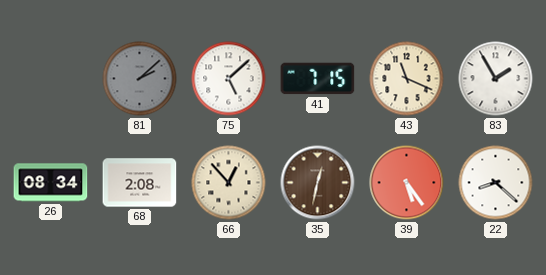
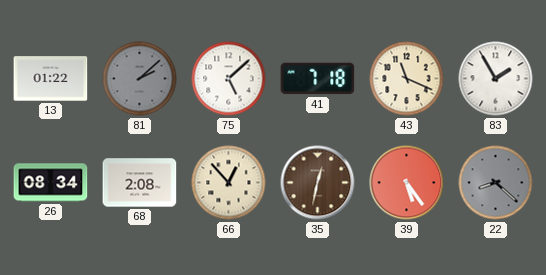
13: none -> 01:22
41: 7:15 -> 7:18
22 dial: white -> grey
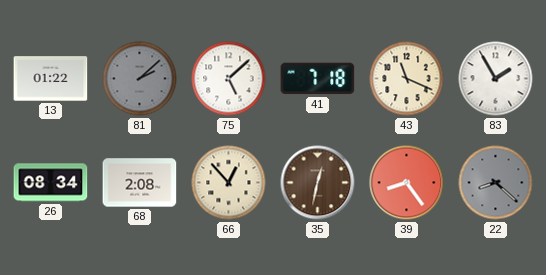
39: 5:24 -> 8:24
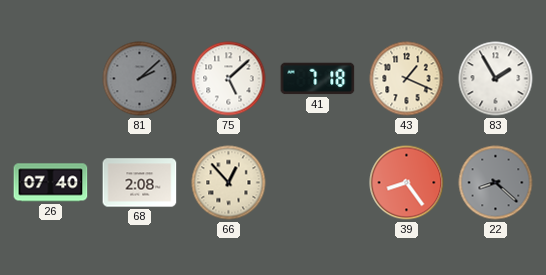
13: 01:22 -> none
43: 11:19 -> 1:19
26: 08:34 -> 07:40
35: 12:32 -> none
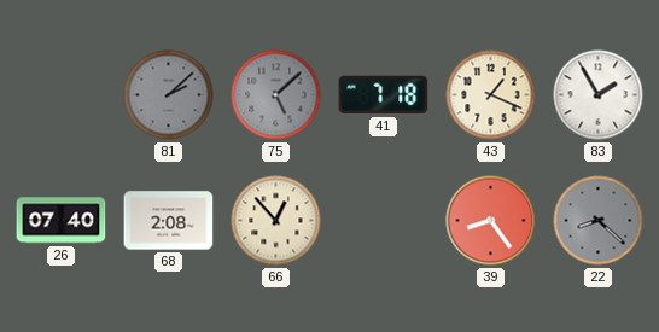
75 dial: white -> grey
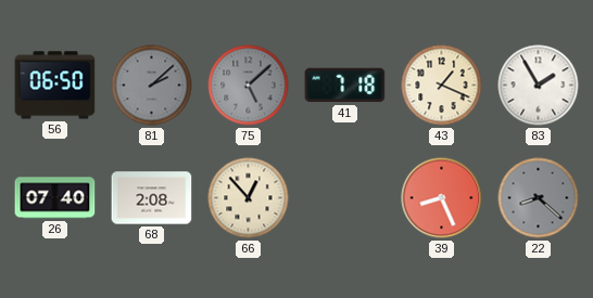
56: none -> 06:50
39: 8:24 -> 8:26
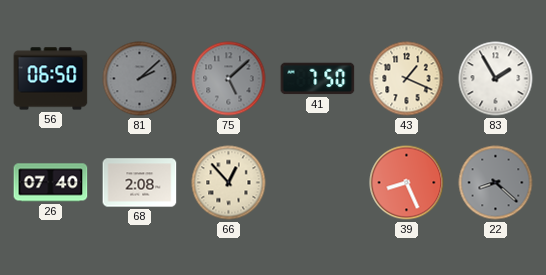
41: 7:18 -> 7:50
